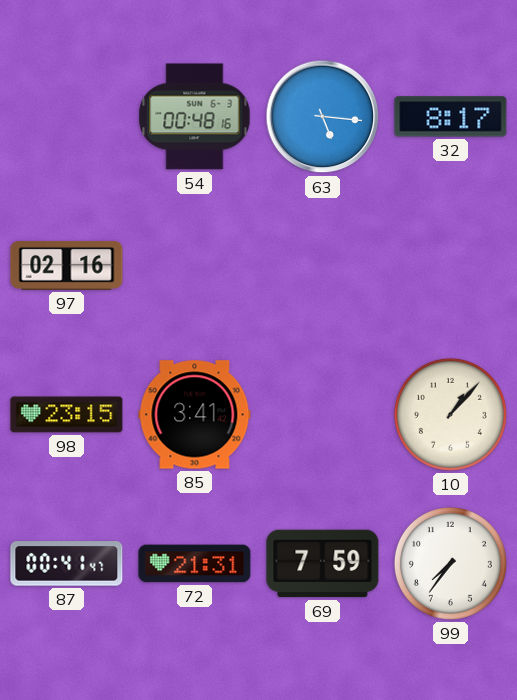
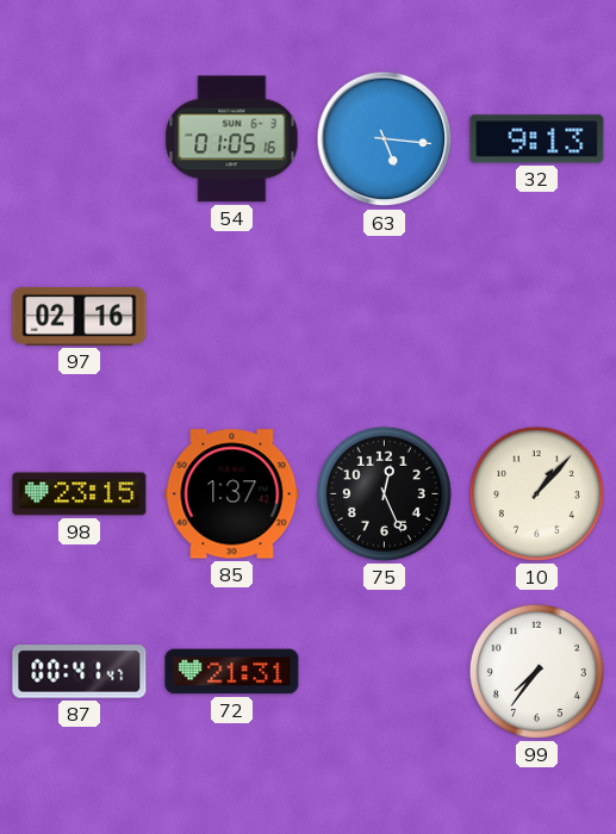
54: 00:48 -> 01:05
32: 8:17 -> 9:13
85: 3:41 -> 1:37
75: none -> 12:26
69: 7:59 -> none
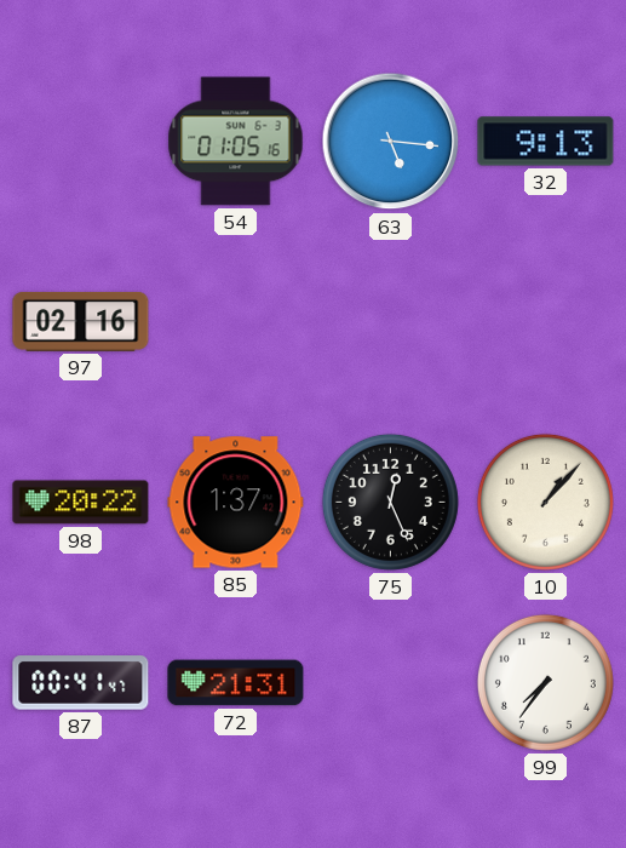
98: 23:15 -> 20:22
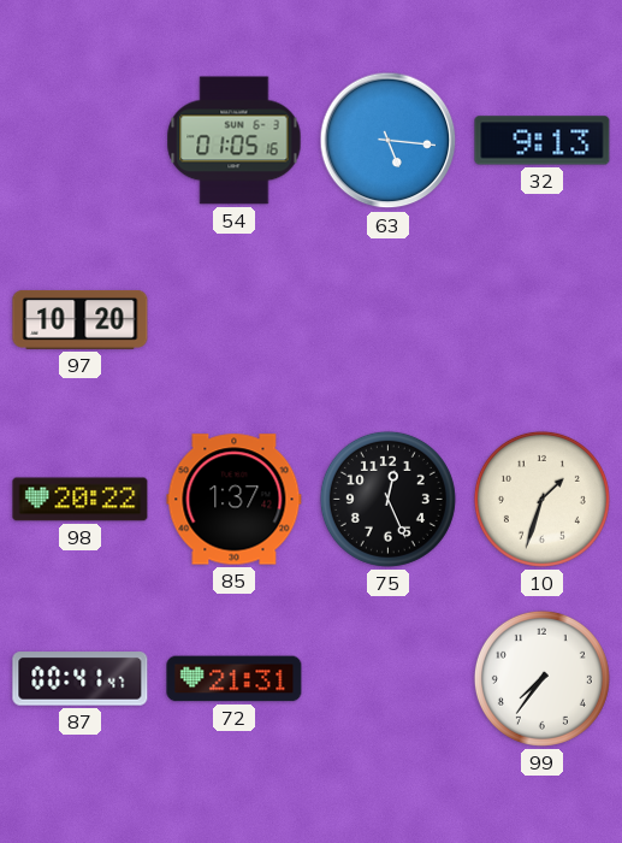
97: 02:16 -> 10:20
10: 1:07 -> 1:33
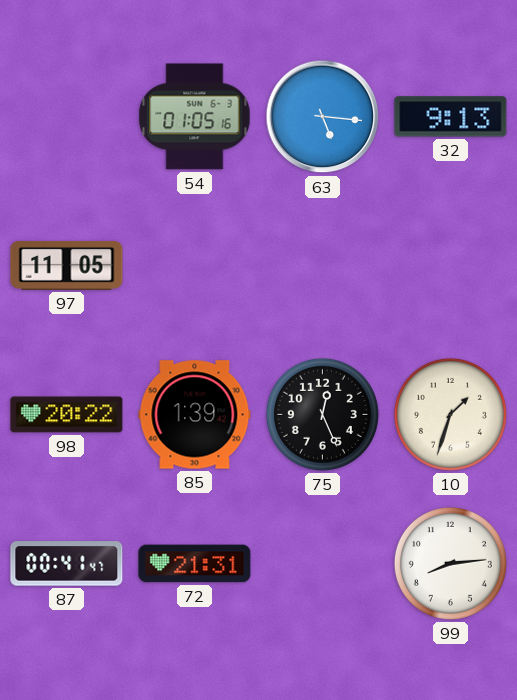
97: 10:20 -> 11:05
85: 1:37 -> 1:39
99: 7:36 -> 8:14
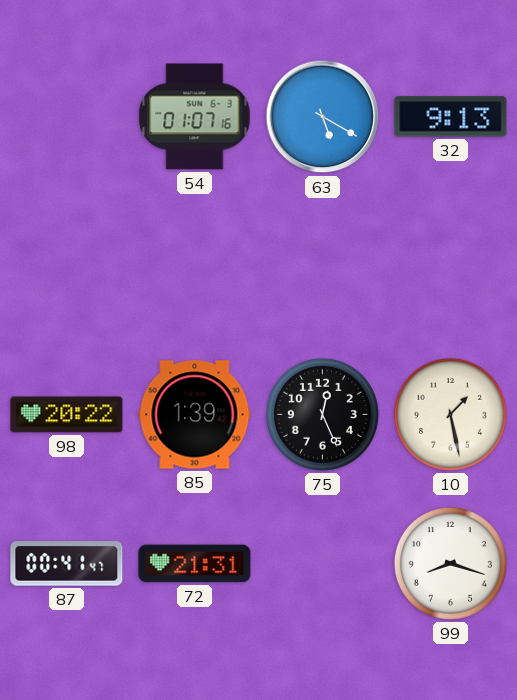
54: 01:05 -> 01:07
63: 5:16 -> 5:20
97: 11:05 -> none
10: 1:33 -> 1:28
99: 8:14 -> 8:18
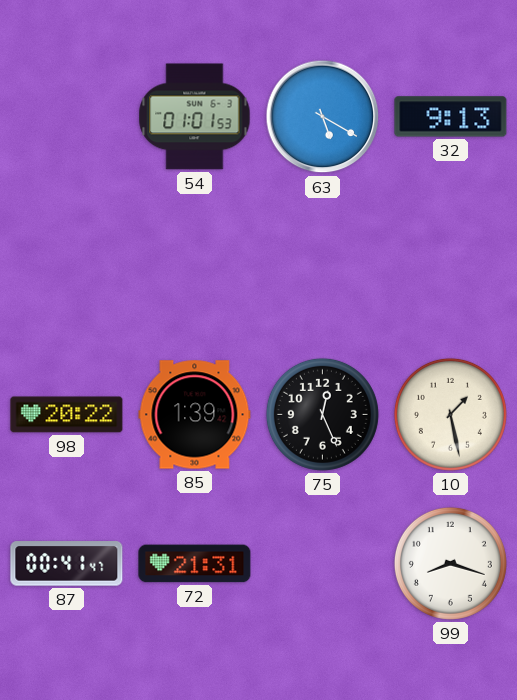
54: 01:07 -> 01:01
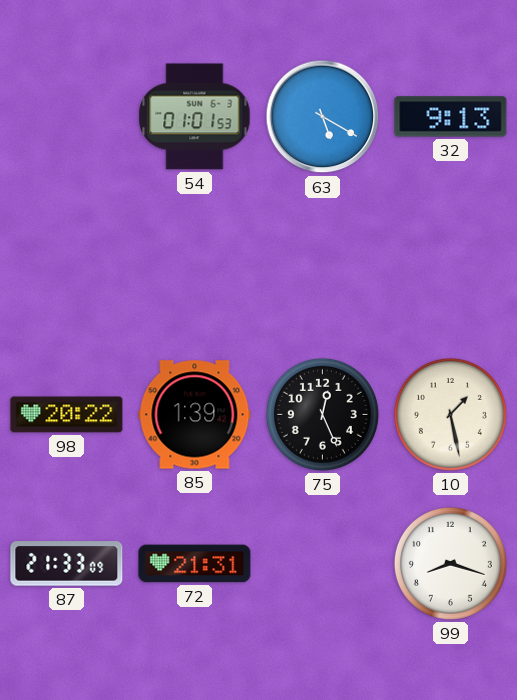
87: 00:41 -> 21:33
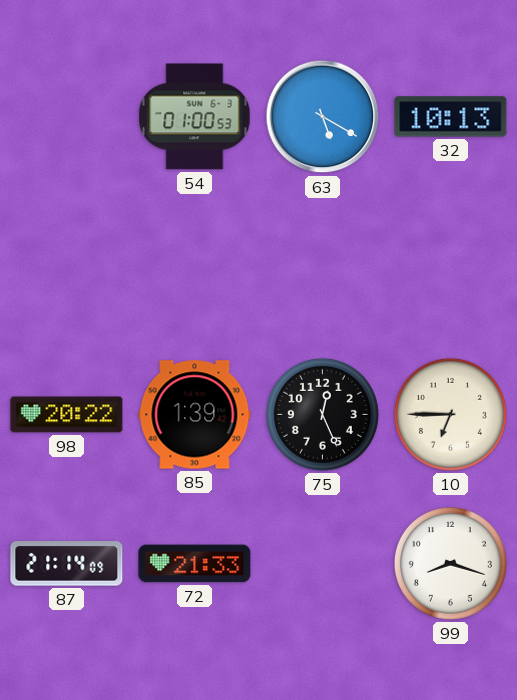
54: 01:01 -> 01:00
32: 9:13 -> 10:13
10: 1:28 -> 6:45
87: 21:33 -> 21:14
72: 21:31 -> 21:33
